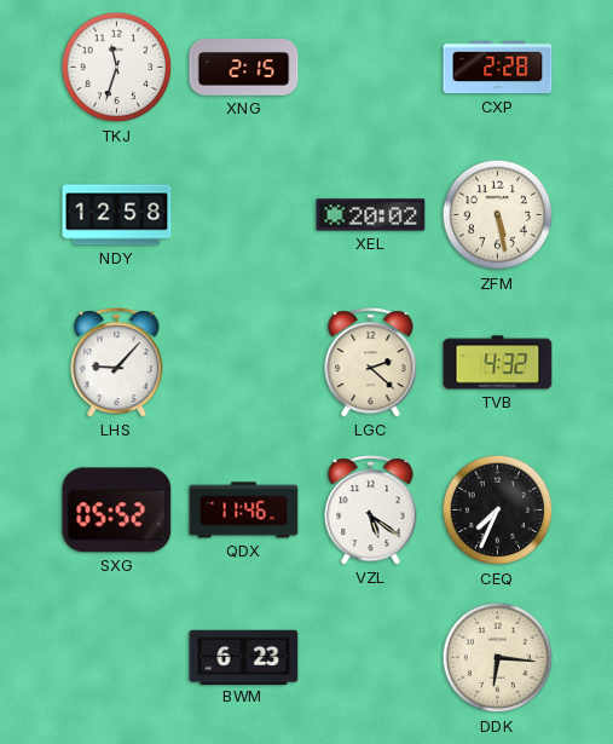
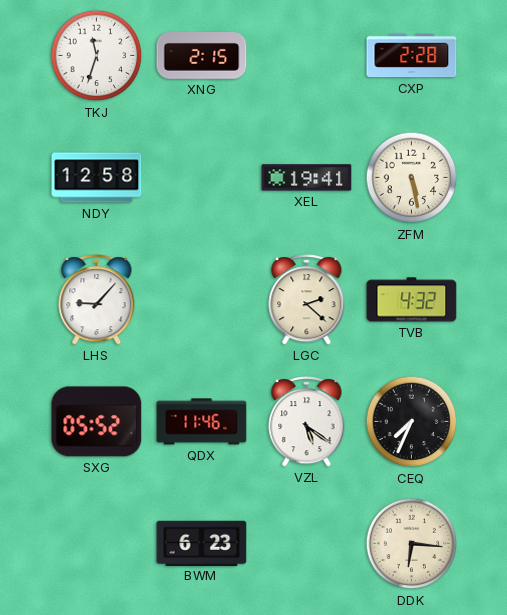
XEL: 20:02 -> 19:41
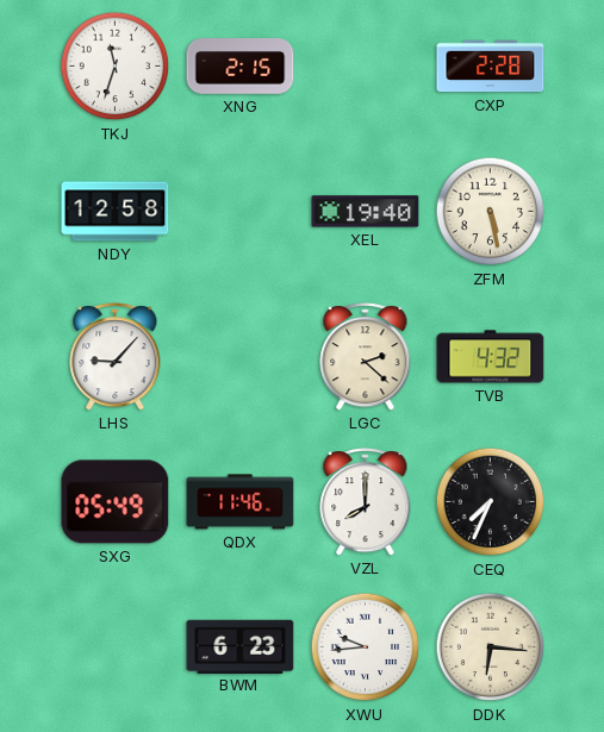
XEL: 19:41 -> 19:40
SXG: 05:52 -> 05:49
VZL: 5:21 -> 8:00
XWU: none -> 9:44
